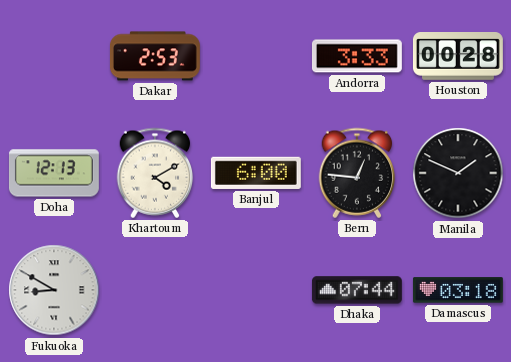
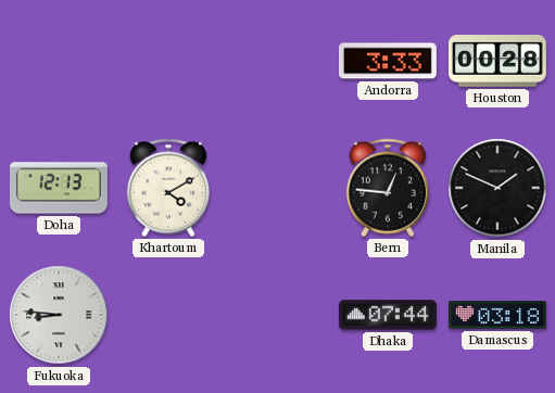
Dakar: 2:53 -> none
Banjul: 6:00 -> none
Fukuoka: 8:50 -> 8:46
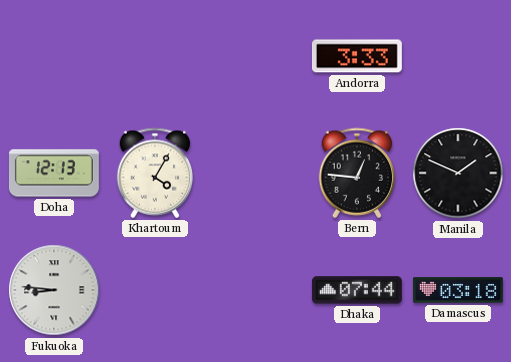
Houston: 00:28 -> none
Khartoum: 4:10 -> 4:05
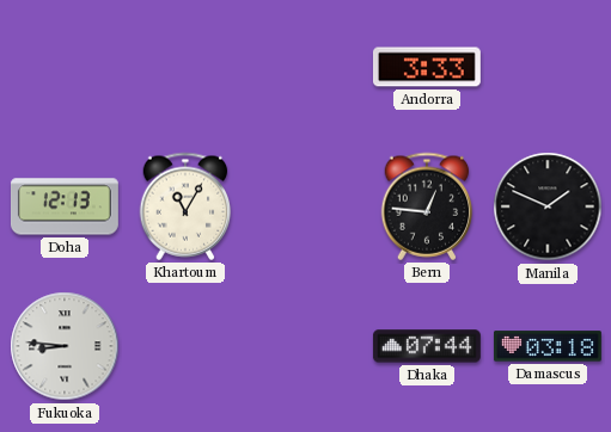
Khartoum: 4:05 -> 11:05
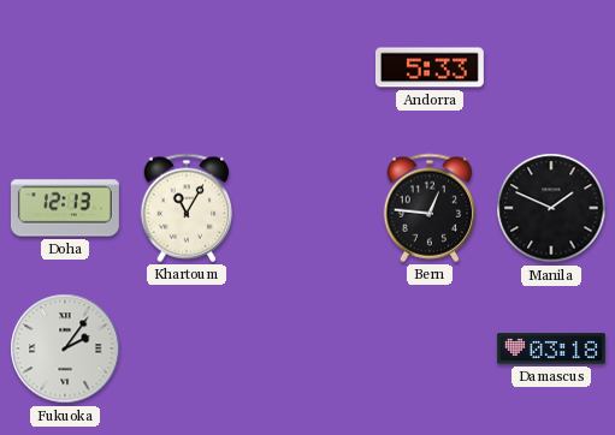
Andorra: 3:33 -> 5:33
Fukuoka: 8:46 -> 2:06
Dhaka: 07:44 -> none
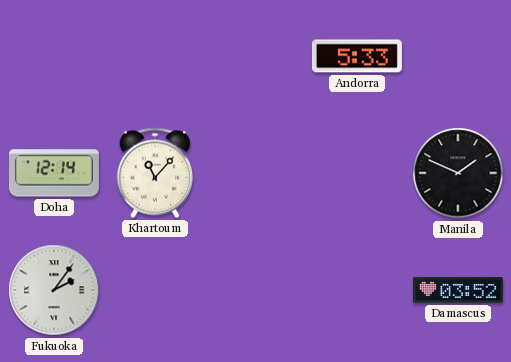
Doha: 12:13 -> 12:14
Khartoum: 11:05 -> 11:07
Bern: 12:46 -> none
Damascus: 03:18 -> 03:52
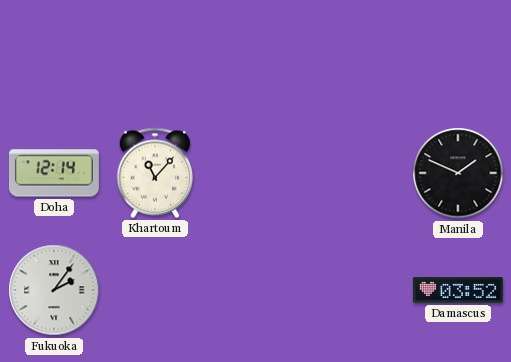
Andorra: 5:33 -> none
